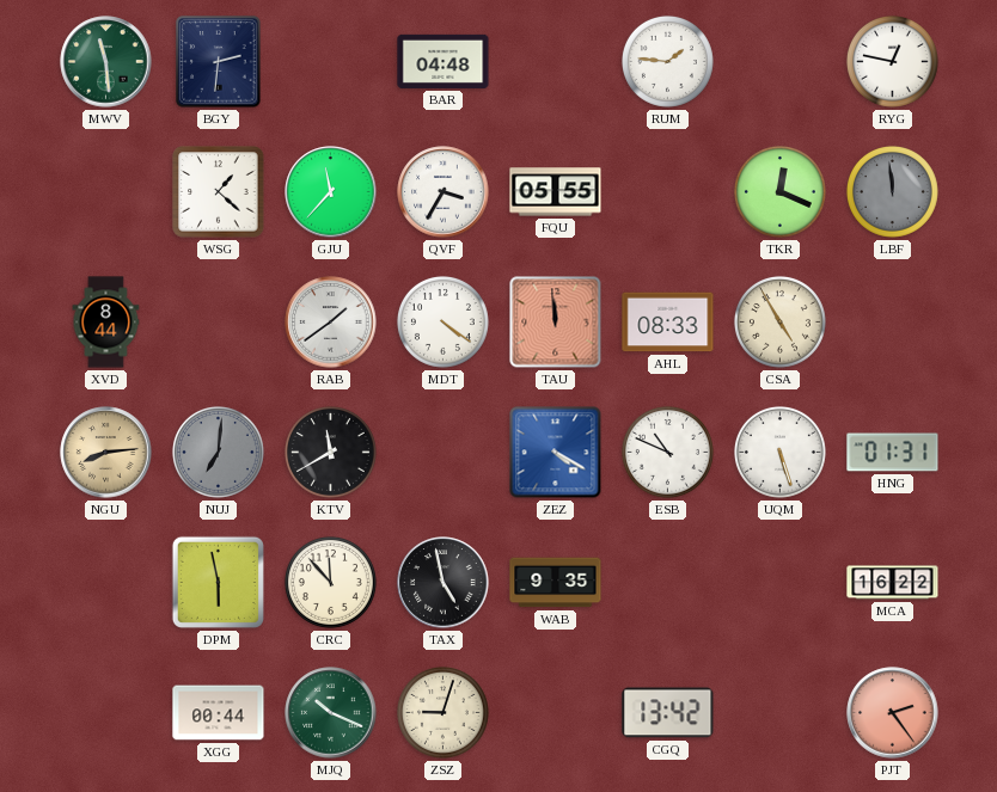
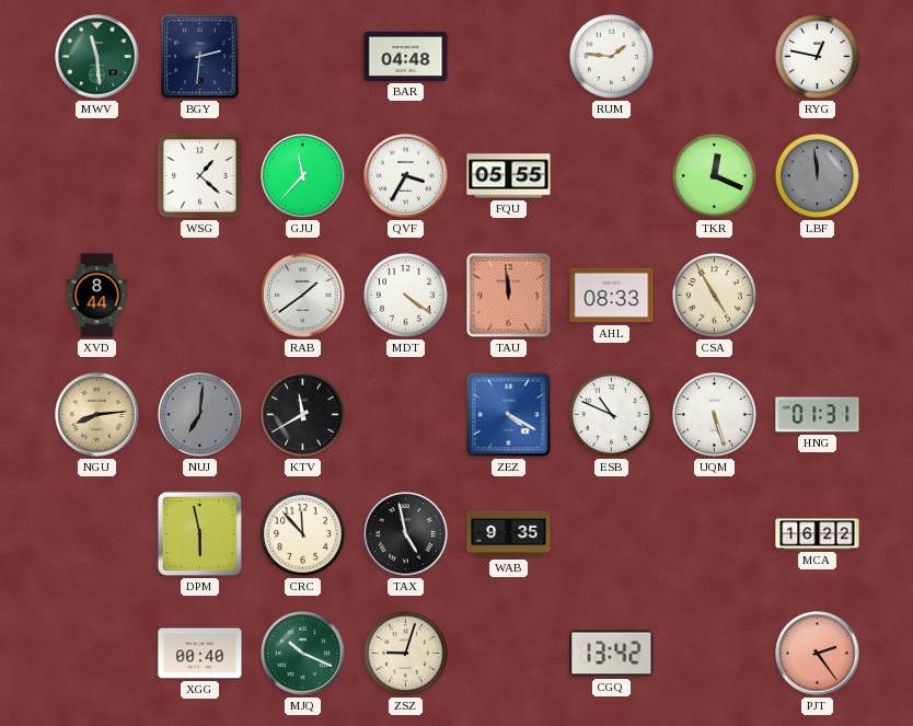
XGG: 00:44 -> 00:40
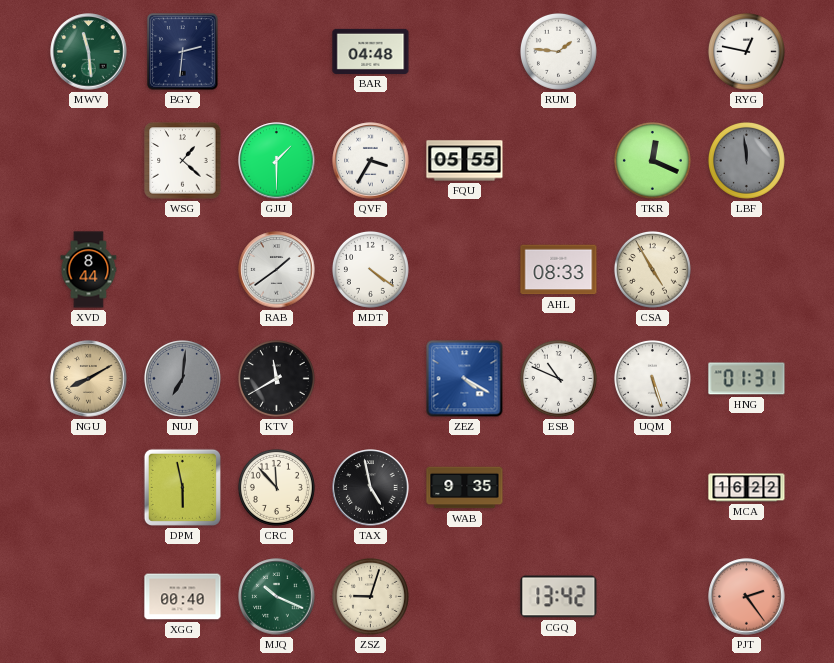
GJU: 11:37 -> 1:30
TAU: 11:59 -> none
NGU: 8:14 -> 8:10
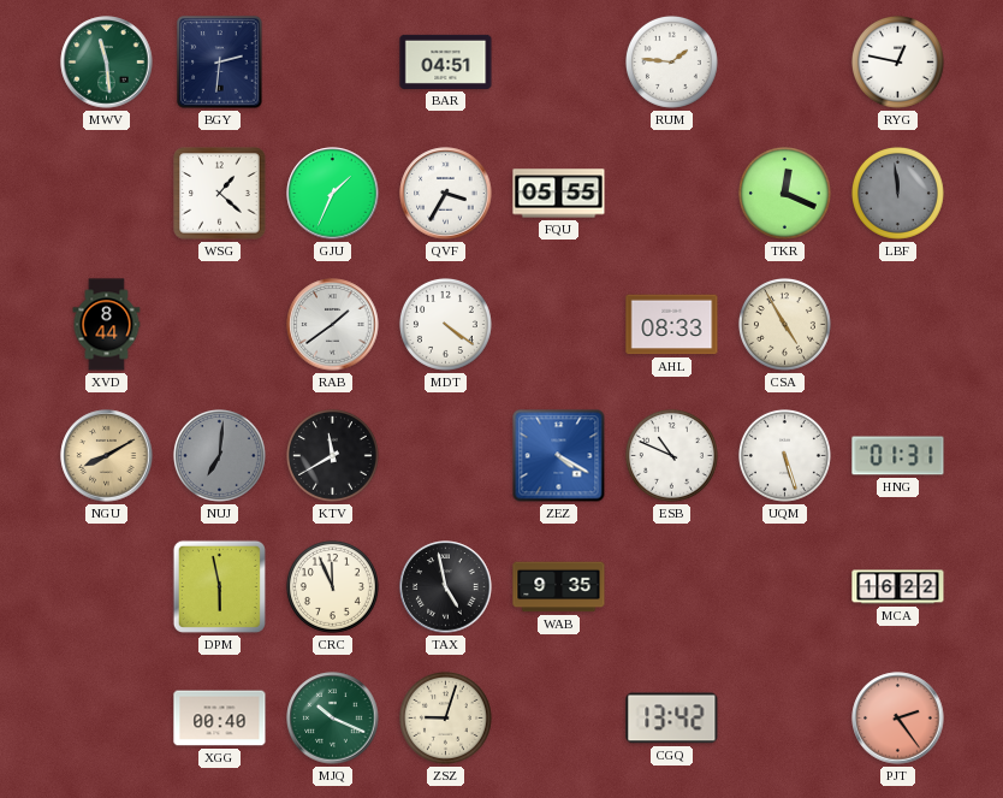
BAR: 04:48 -> 04:51
GJU: 1:30 -> 1:34
CRC: 11:53 -> 11:56
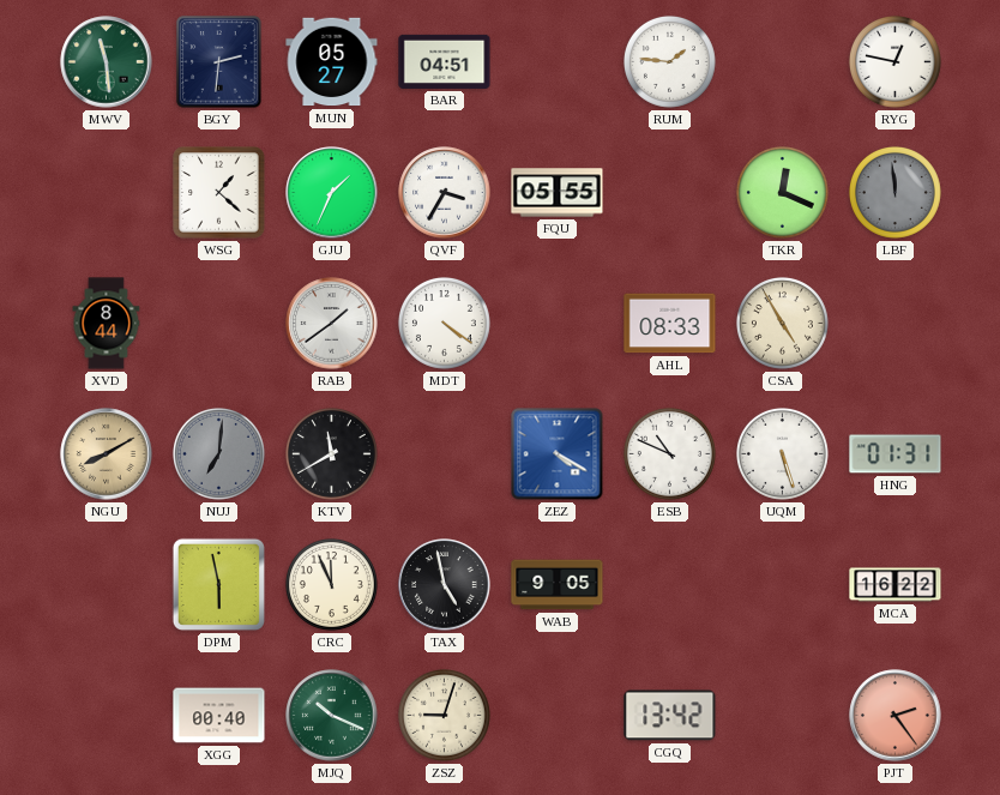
MUN: none -> 05:27
WAB: 9:35 -> 9:05
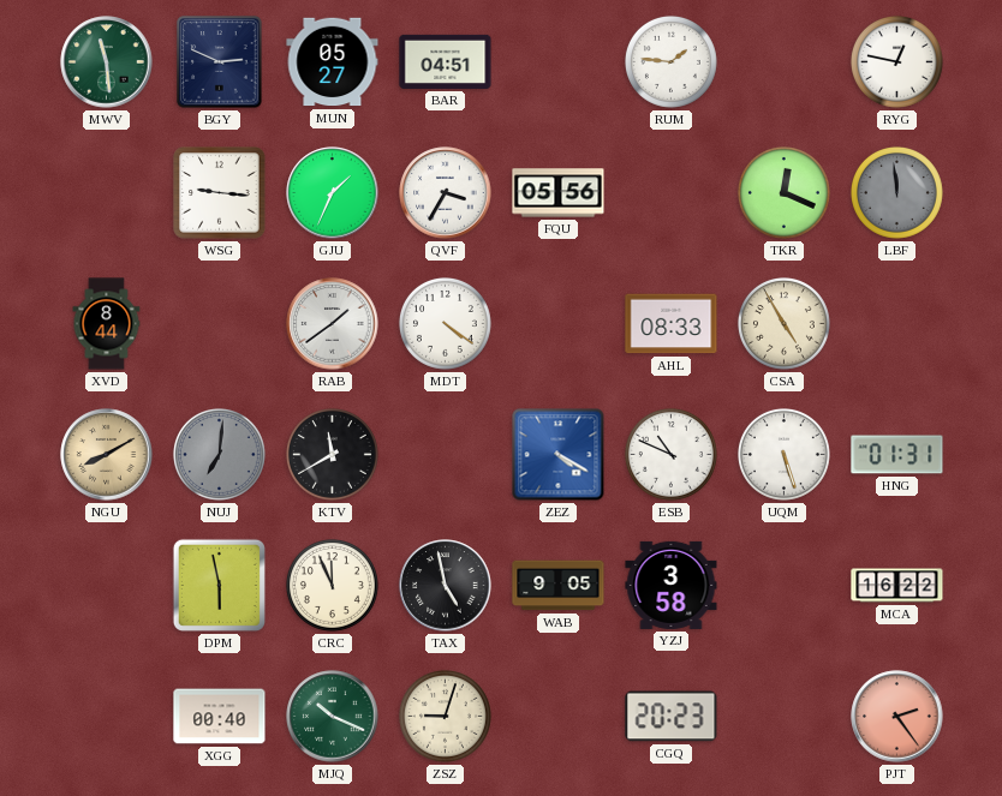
BGY: 2:31 -> 2:49
WSG: 1:22 -> 9:16
FQU: 05:55 -> 05:56
YZJ: none -> 3:58
CGQ: 13:42 -> 20:23
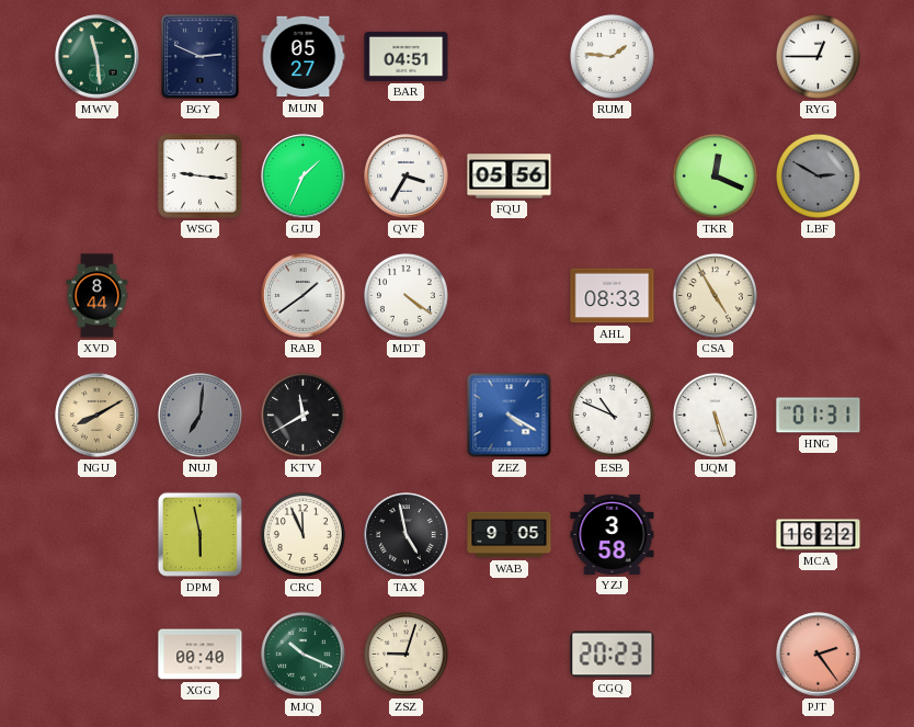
RYG: 12:47 -> 12:45
LBF: 11:59 -> 2:50
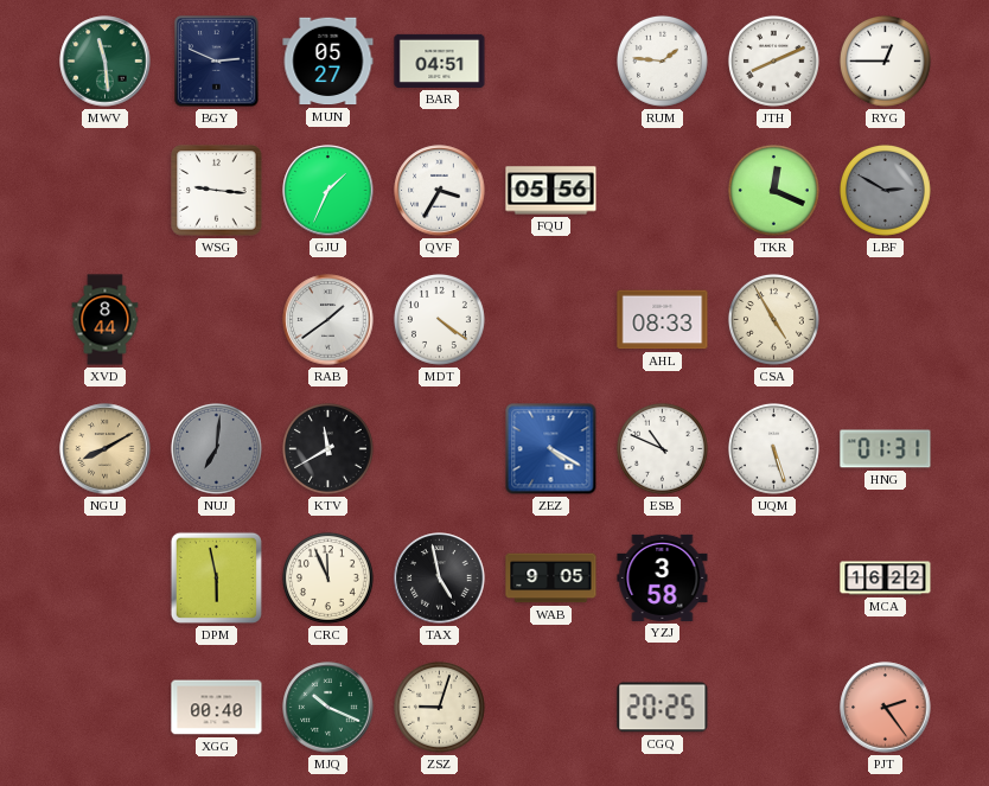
JTH: none -> 8:11
CGQ: 20:23 -> 20:25
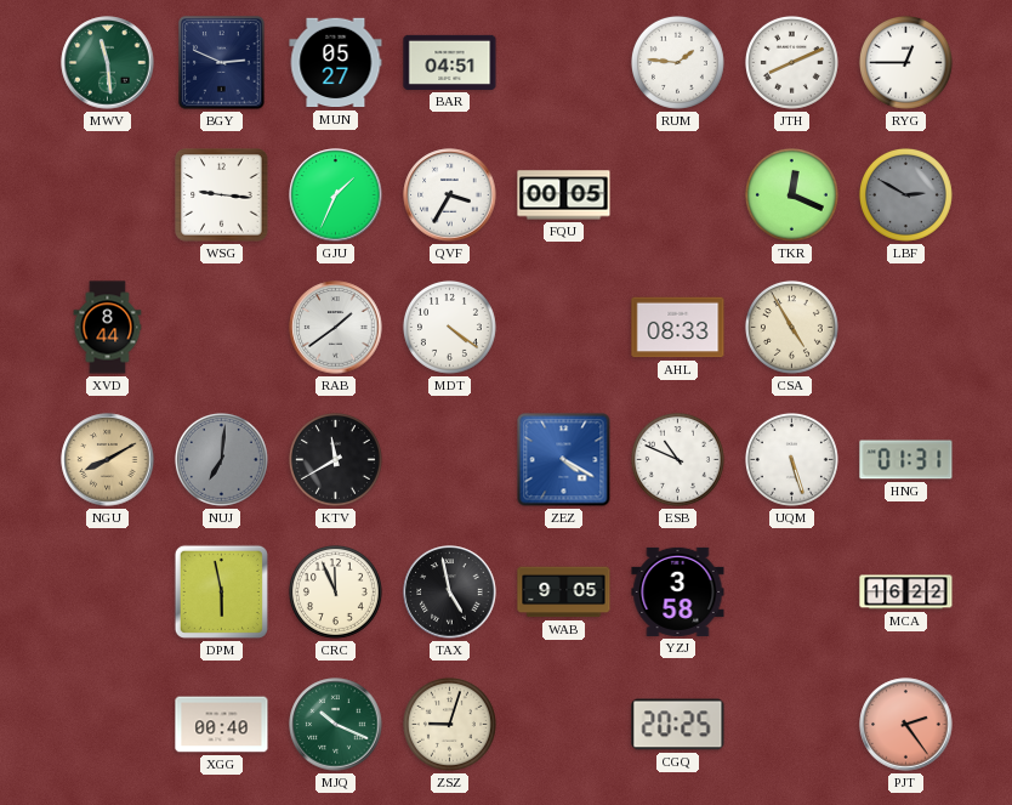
FQU: 05:56 -> 00:05
